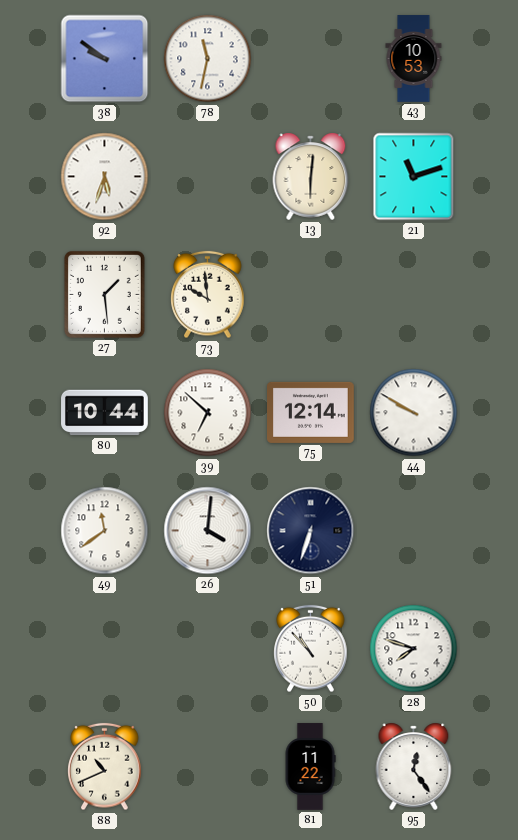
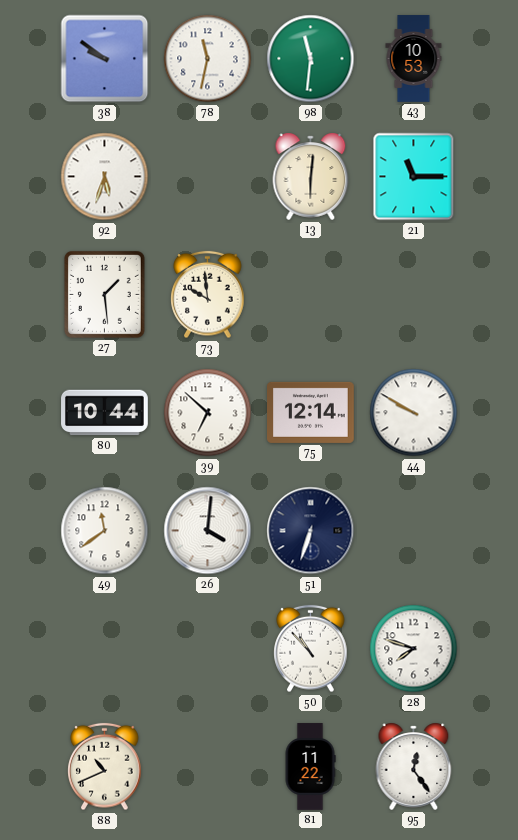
98: none -> 11:31
21: 11:12 -> 11:15
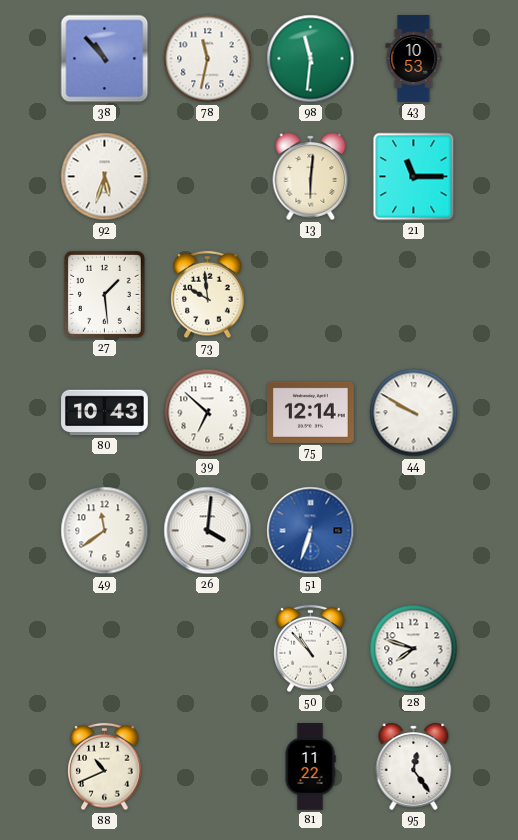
38: 9:51 -> 10:53
80: 10:44 -> 10:43
51 dial: navy -> blue
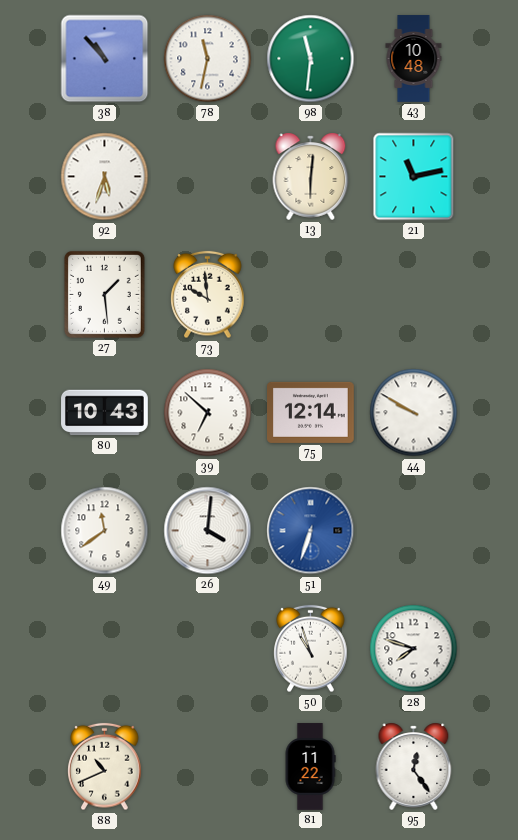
43: 10:53 -> 10:48
21: 11:15 -> 11:13
50: 10:53 -> 10:57
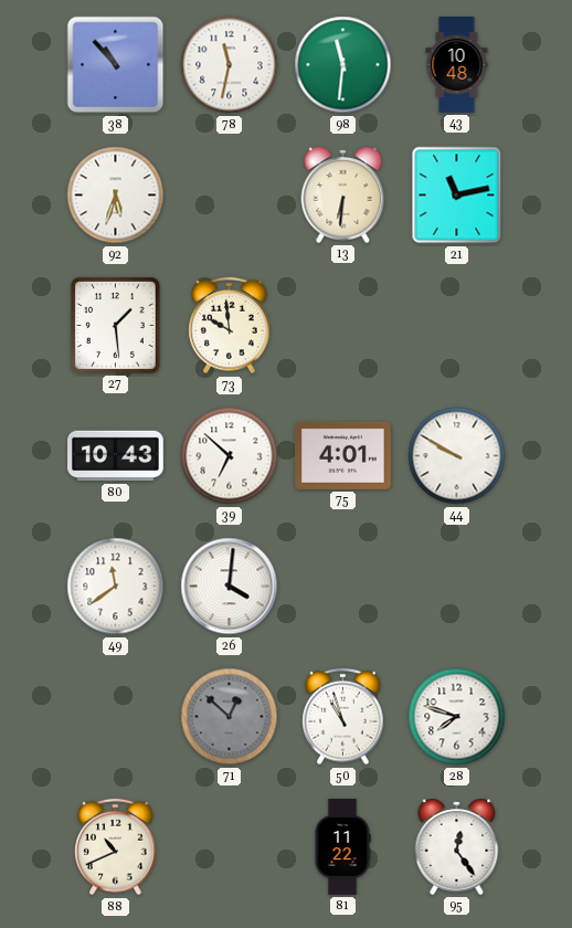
13: 6:01 -> 6:31
75: 12:14 -> 4:01
51: 6:33 -> none
71: none -> 12:52
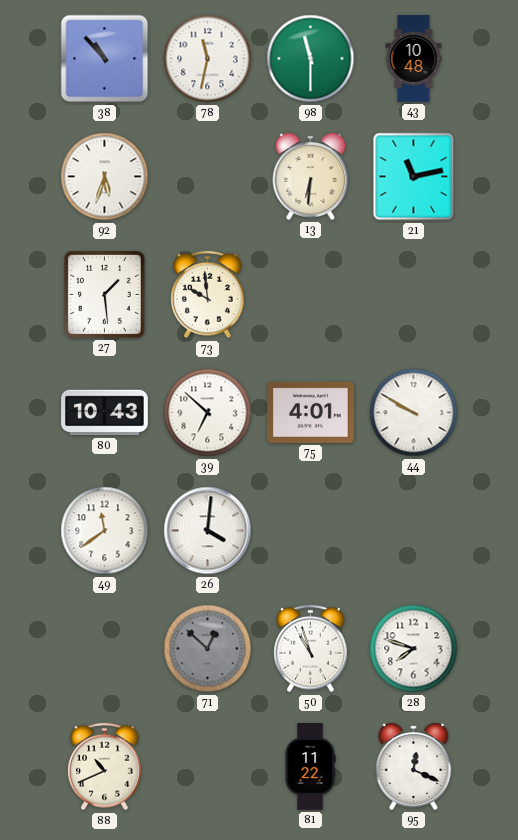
98: 11:31 -> 11:30
95: 12:24 -> 12:19
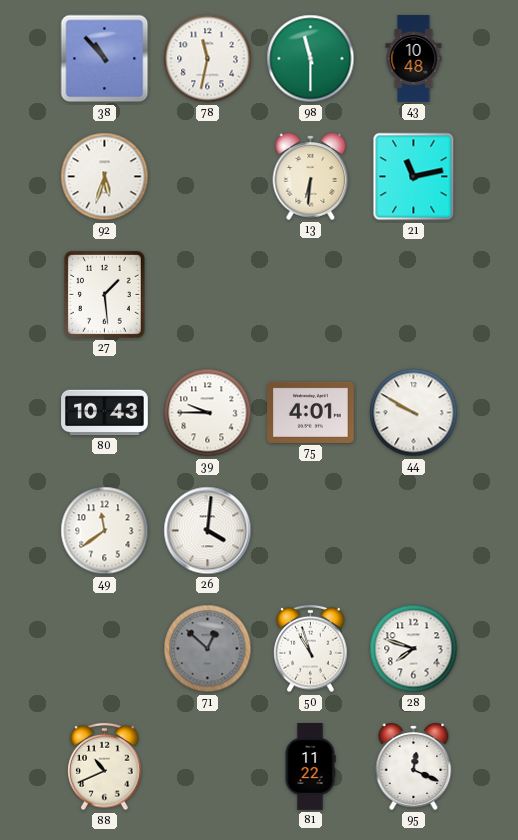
73: 9:59 -> none
39: 6:52 -> 9:45
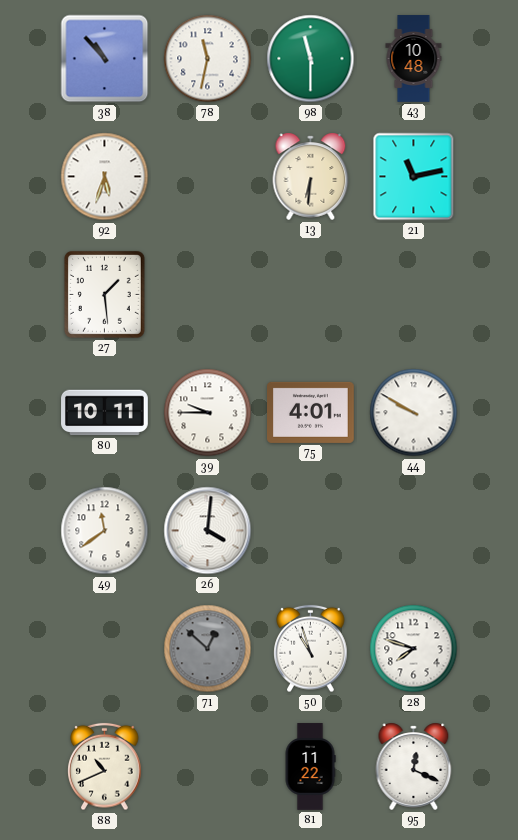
80: 10:43 -> 10:11
